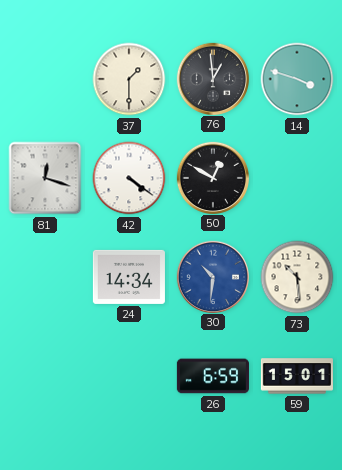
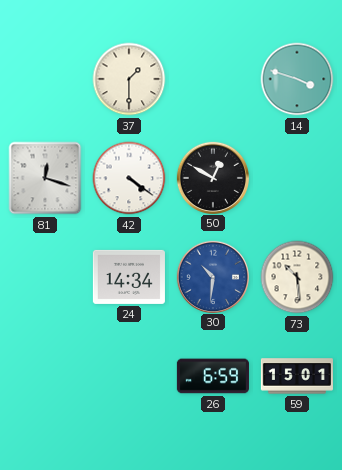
76: 12:59 -> none
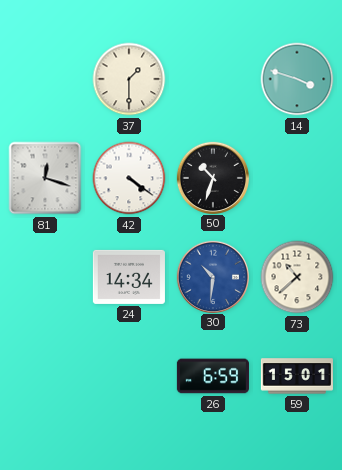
50: 12:50 -> 10:33
73: 10:29 -> 10:38
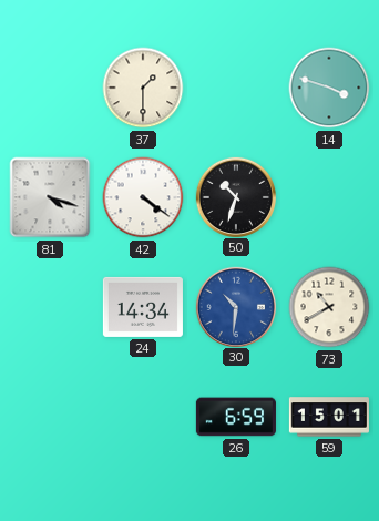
81: 12:18 -> 4:18
73: 10:38 -> 10:40
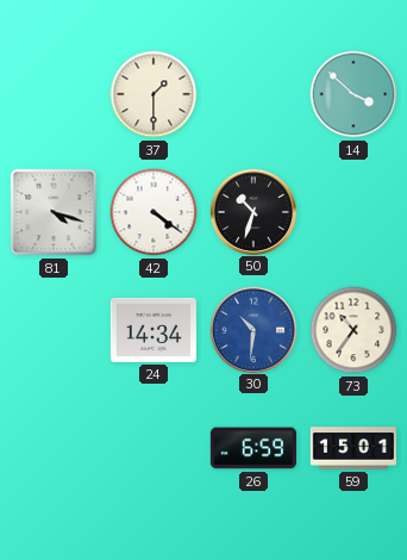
14: 3:48 -> 3:52
73: 10:40 -> 10:36
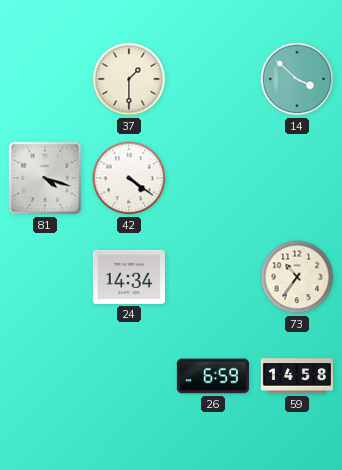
50: 10:33 -> none
30: 10:31 -> none
59: 15:01 -> 14:58
